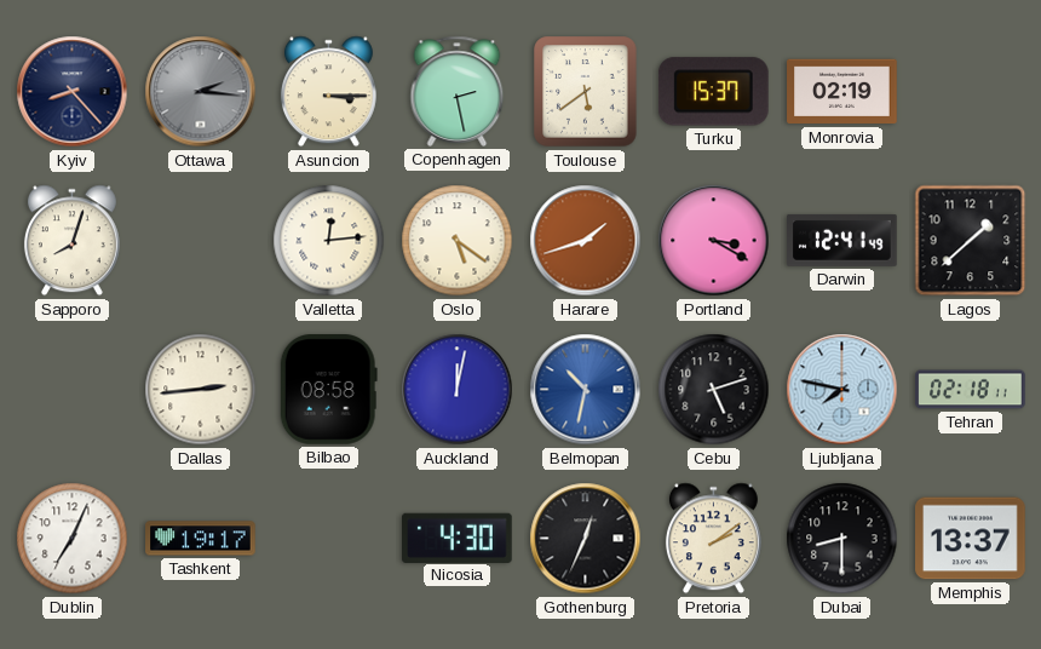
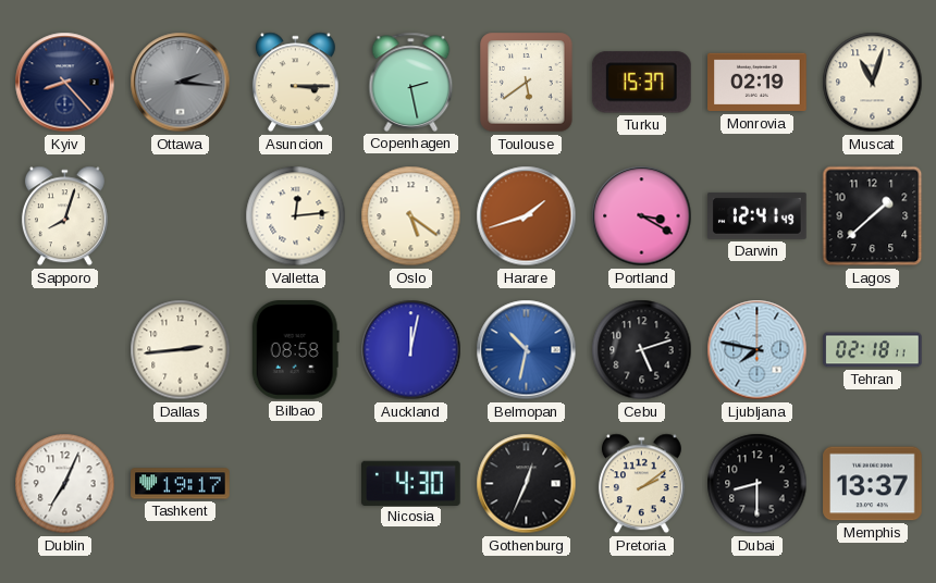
Muscat: none -> 11:03
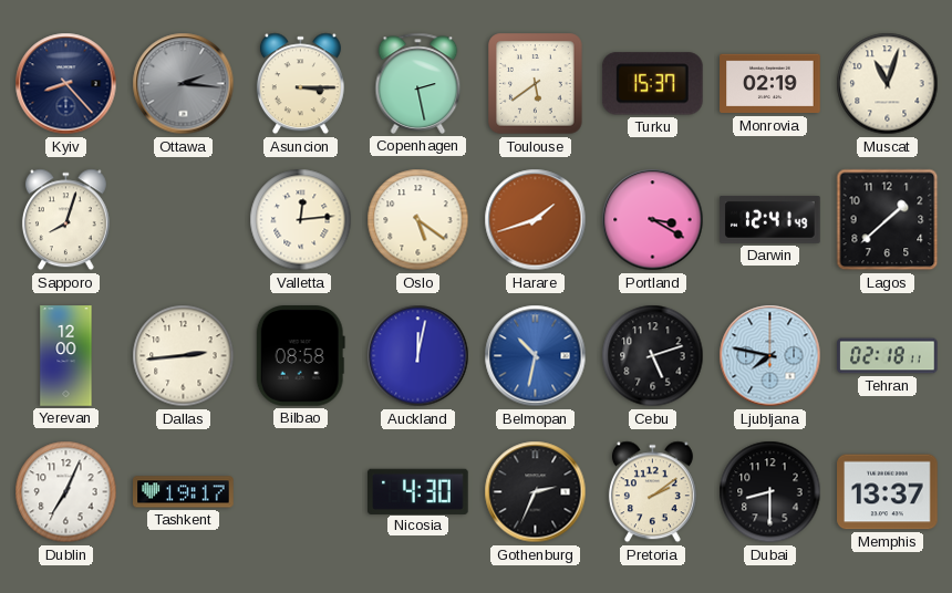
Yerevan: none -> 12:00
Gothenburg: 12:34 -> 2:34
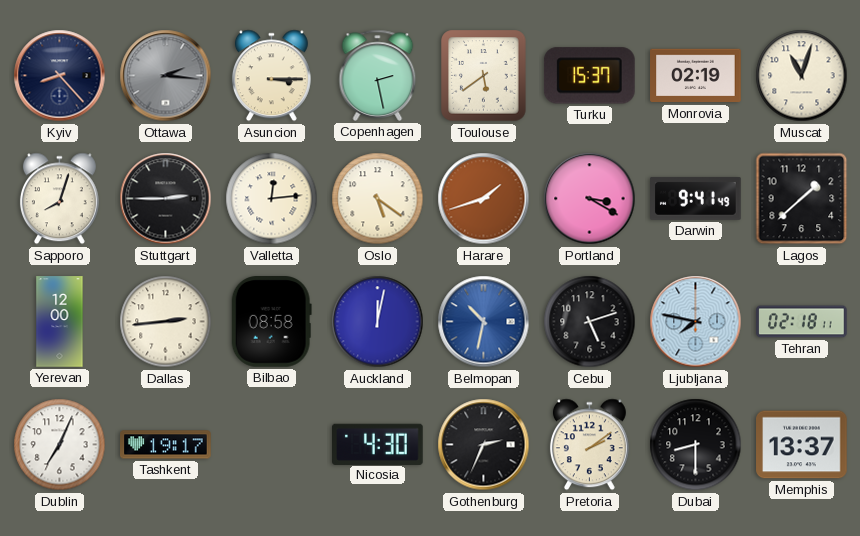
Stuttgart: none -> 2:45
Darwin: 12:41 -> 9:41
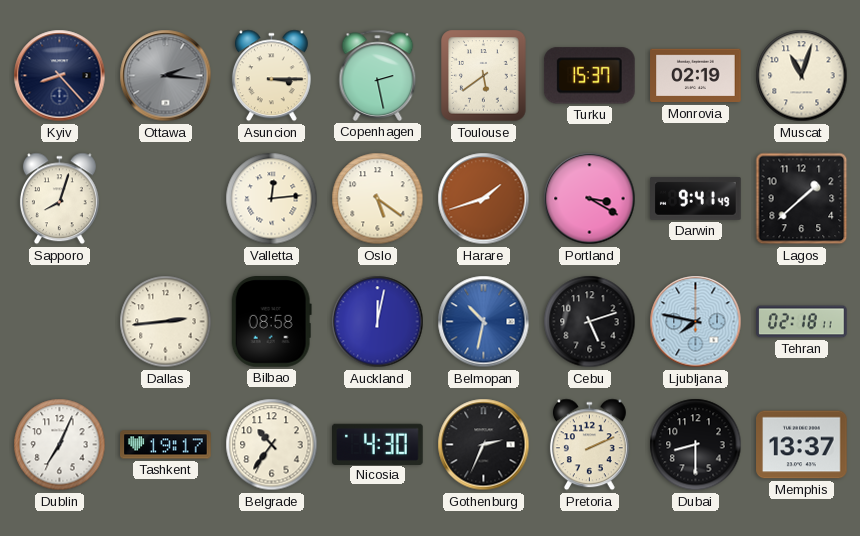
Stuttgart: 2:45 -> none
Yerevan: 12:00 -> none
Belgrade: none -> 10:36
Pretoria: 2:09 -> 2:11
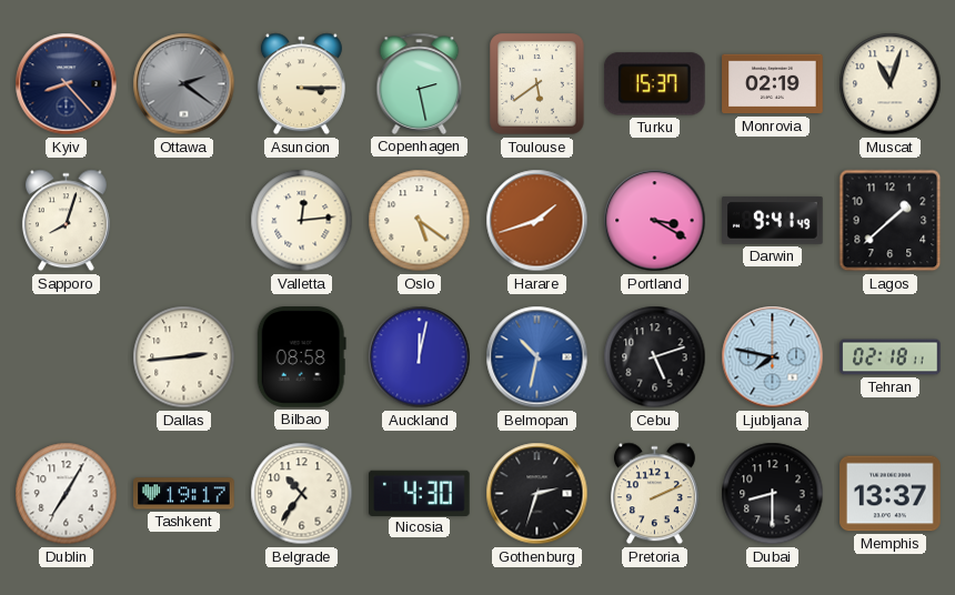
Ottawa: 2:16 -> 2:21
Dublin: 7:04 -> 7:05
Gothenburg: 2:34 -> 2:33
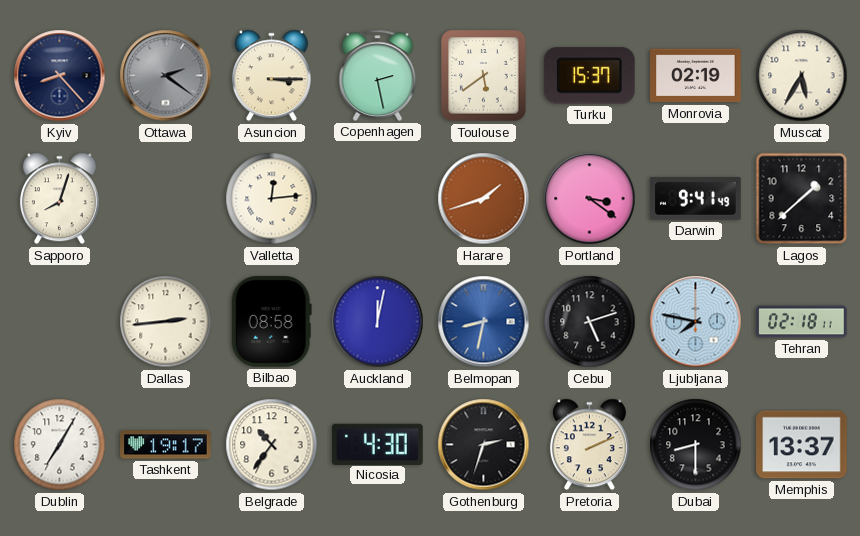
Muscat: 11:03 -> 5:35
Oslo: 5:21 -> none
Portland: 3:20 -> 3:21
Belmopan: 10:32 -> 8:32
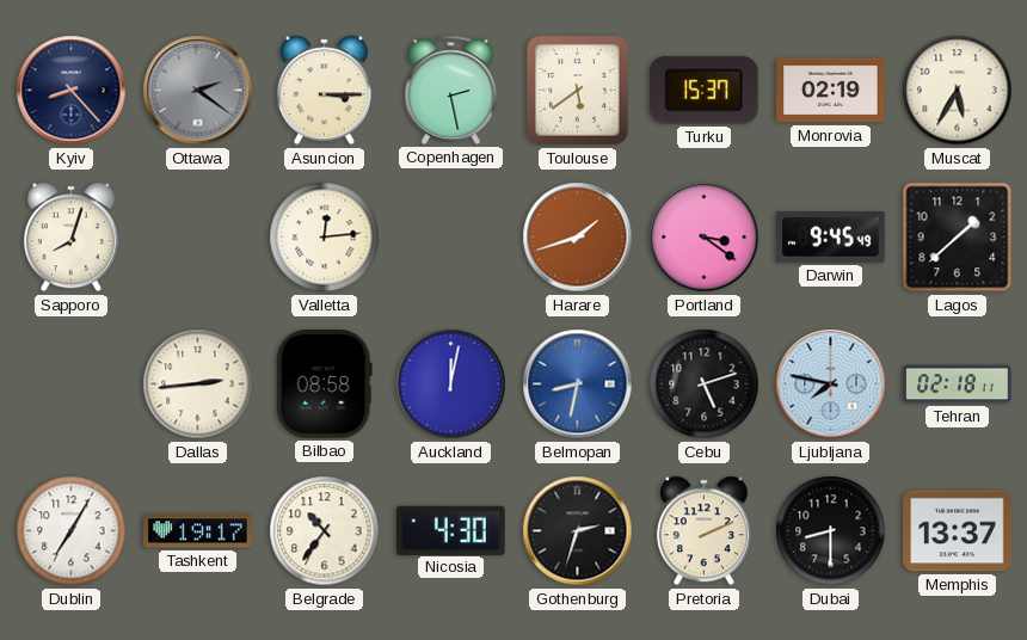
Darwin: 9:41 -> 9:45
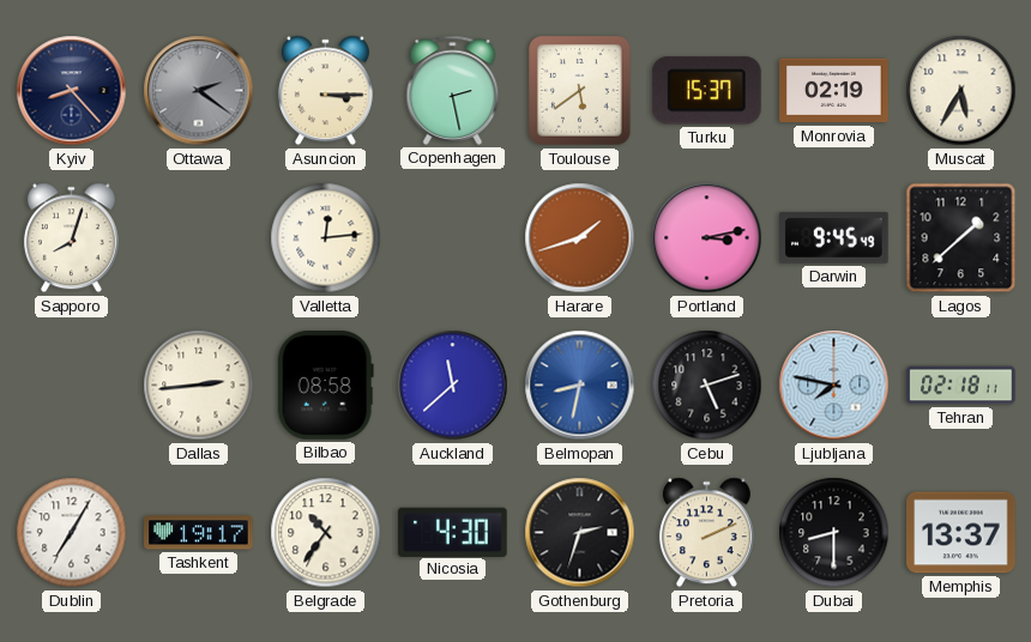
Portland: 3:21 -> 3:13
Auckland: 12:02 -> 11:38
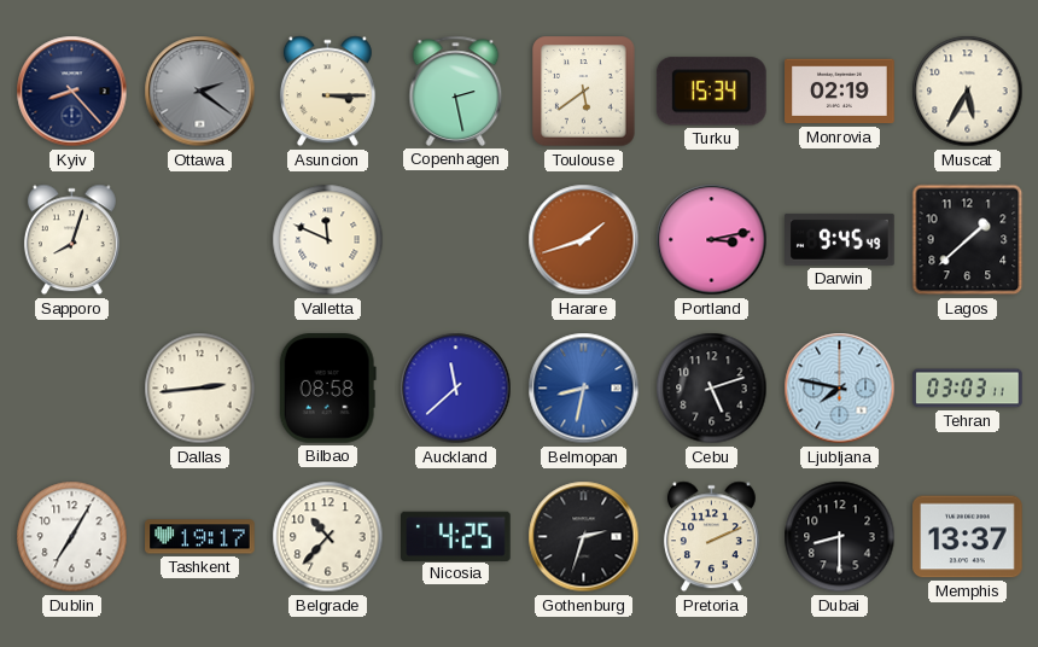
Turku: 15:37 -> 15:34
Valletta: 12:14 -> 11:49
Tehran: 02:18 -> 03:03
Belgrade: 10:36 -> 10:37
Nicosia: 4:30 -> 4:25
